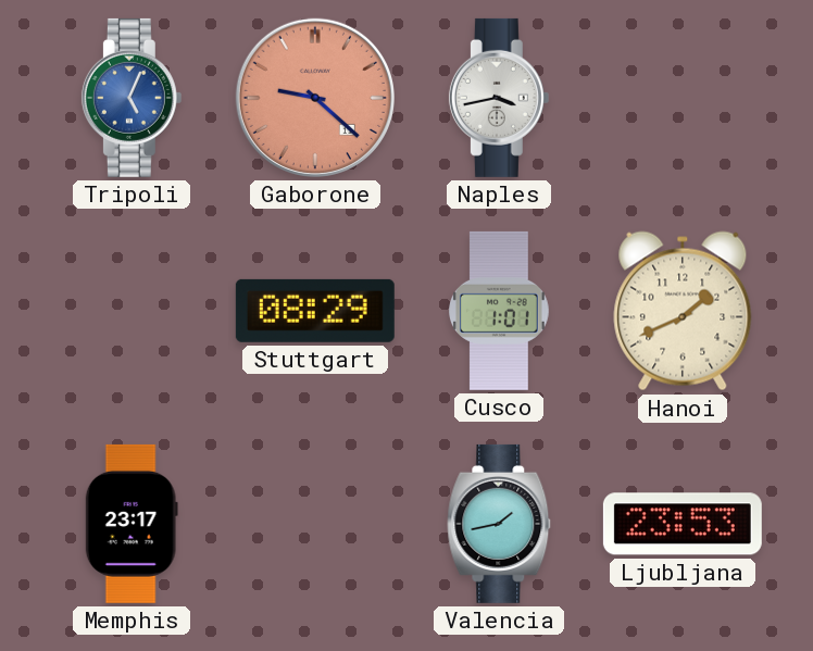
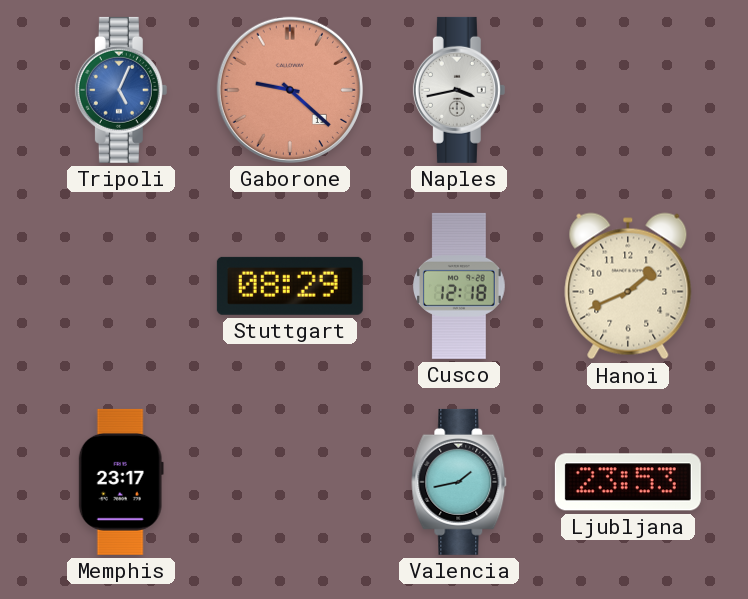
Cusco: 1:01 -> 12:18
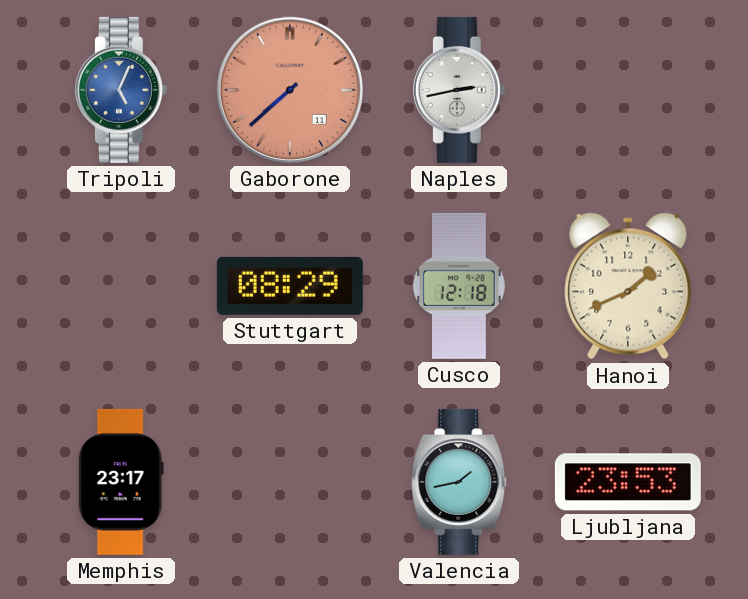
Gaborone: 9:22 -> 7:38
Naples: 3:43 -> 2:43
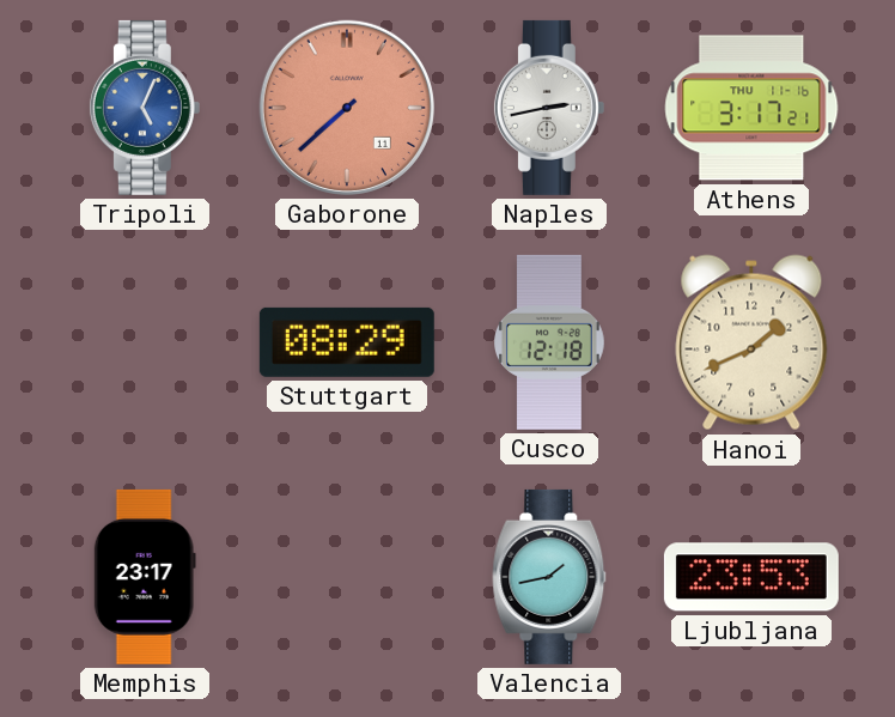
Athens: none -> 3:17
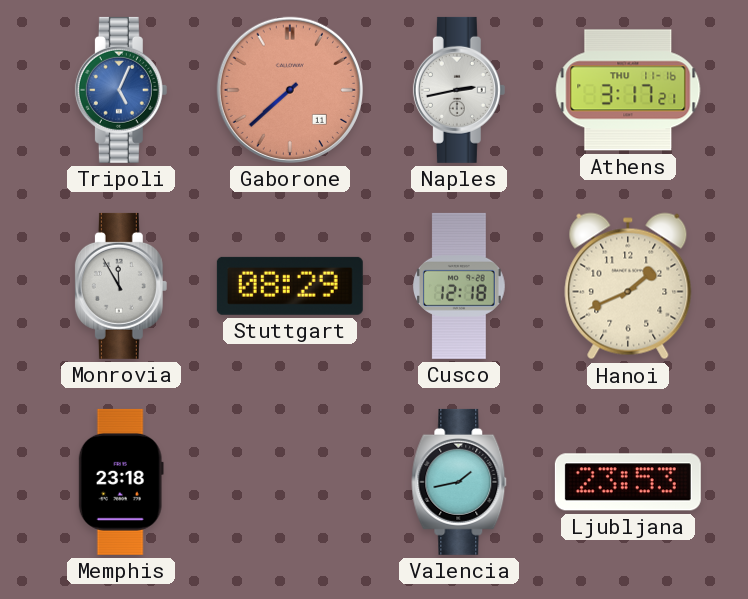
Monrovia: none -> 11:55
Memphis: 23:17 -> 23:18
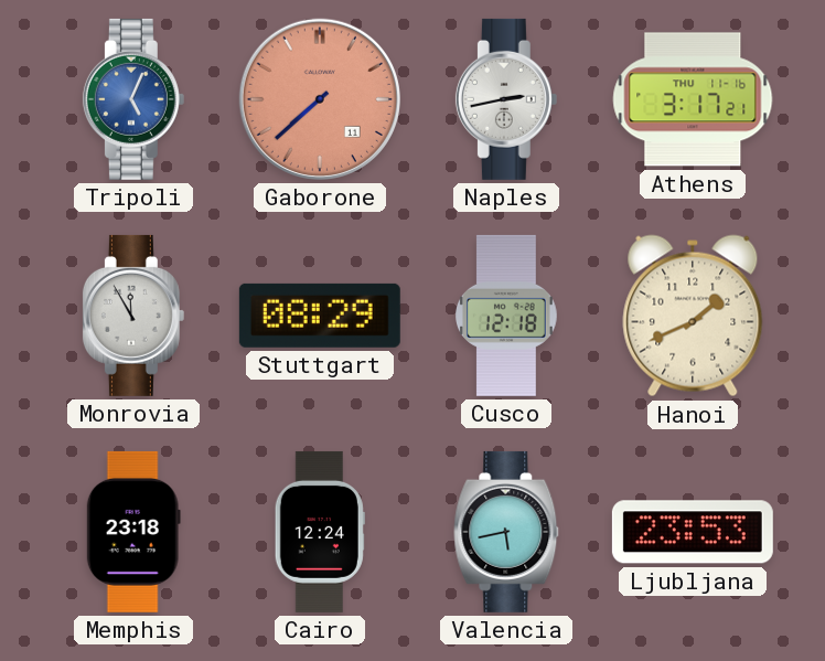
Cairo: none -> 12:24
Valencia: 1:43 -> 5:43
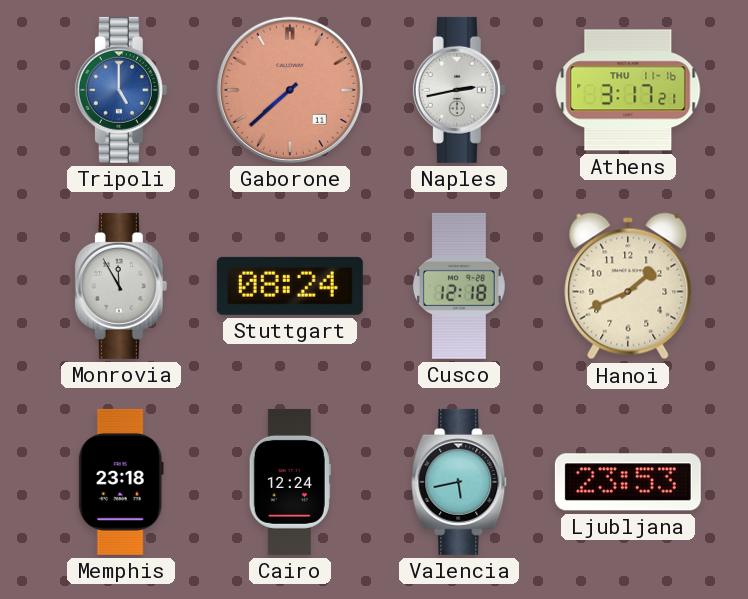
Tripoli: 5:04 -> 5:00
Stuttgart: 08:29 -> 08:24
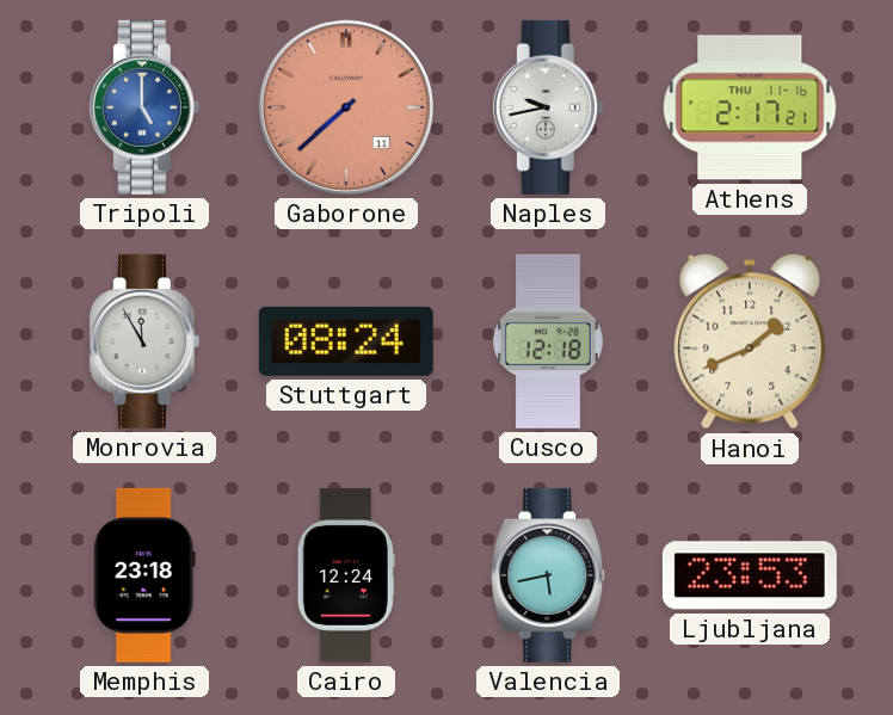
Naples: 2:43 -> 9:43
Athens: 3:17 -> 2:17
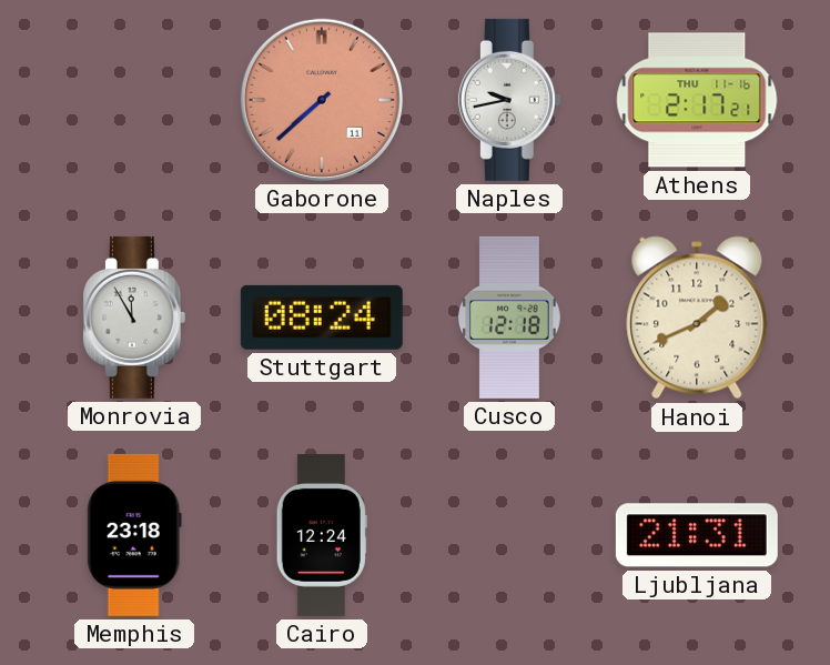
Tripoli: 5:00 -> none
Valencia: 5:43 -> none
Ljubljana: 23:53 -> 21:31
